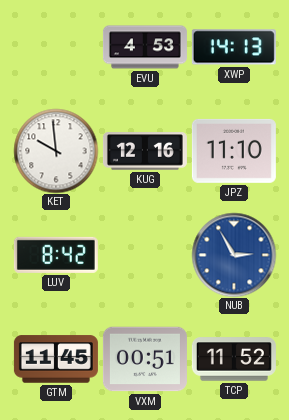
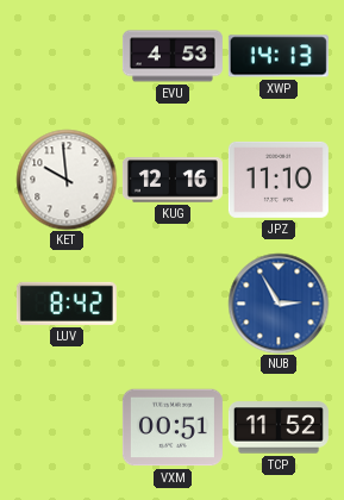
GTM: 11:45 -> none
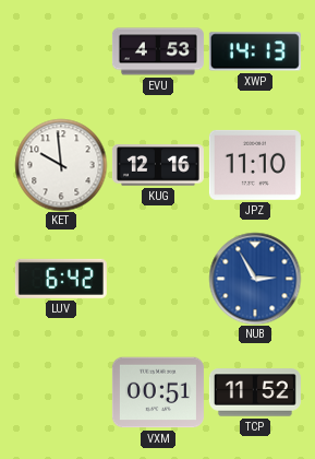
LUV: 8:42 -> 6:42
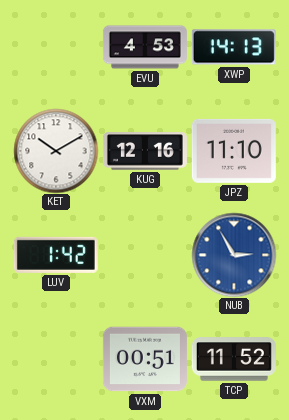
KET: 9:59 -> 10:10
LUV: 6:42 -> 1:42
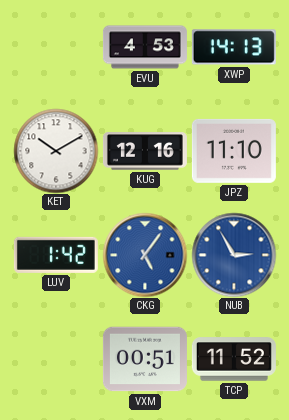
CKG: none -> 5:06
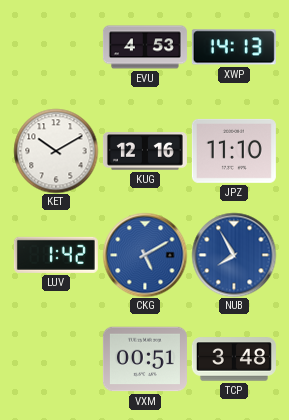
CKG: 5:06 -> 5:10
NUB: 2:55 -> 7:55
TCP: 11:52 -> 3:48
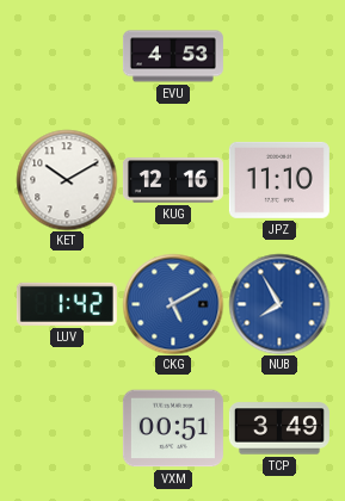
XWP: 14:13 -> none
TCP: 3:48 -> 3:49
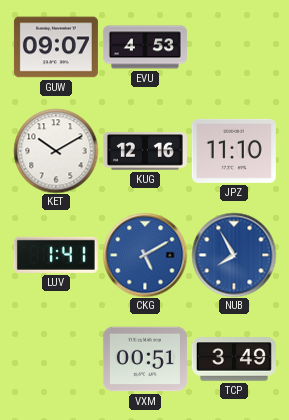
GUW: none -> 09:07
LUV: 1:42 -> 1:41
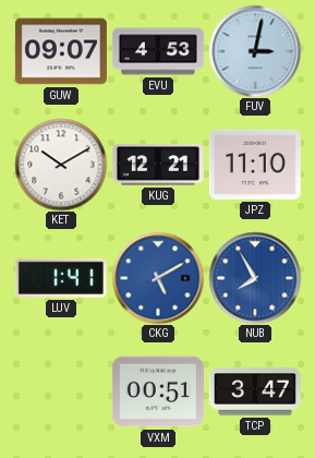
FUV: none -> 3:02
KUG: 12:16 -> 12:21
TCP: 3:49 -> 3:47
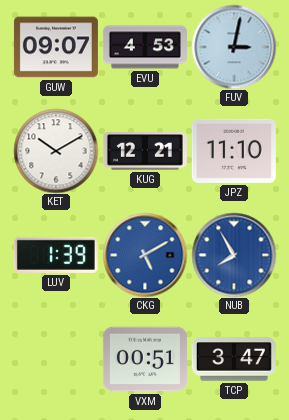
LUV: 1:41 -> 1:39
